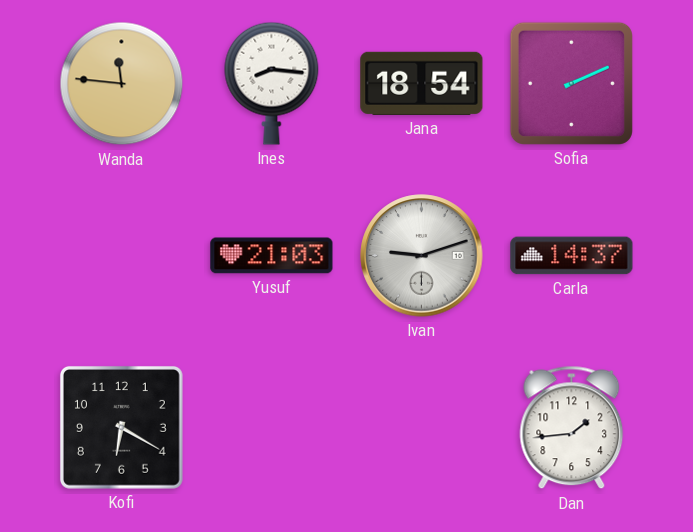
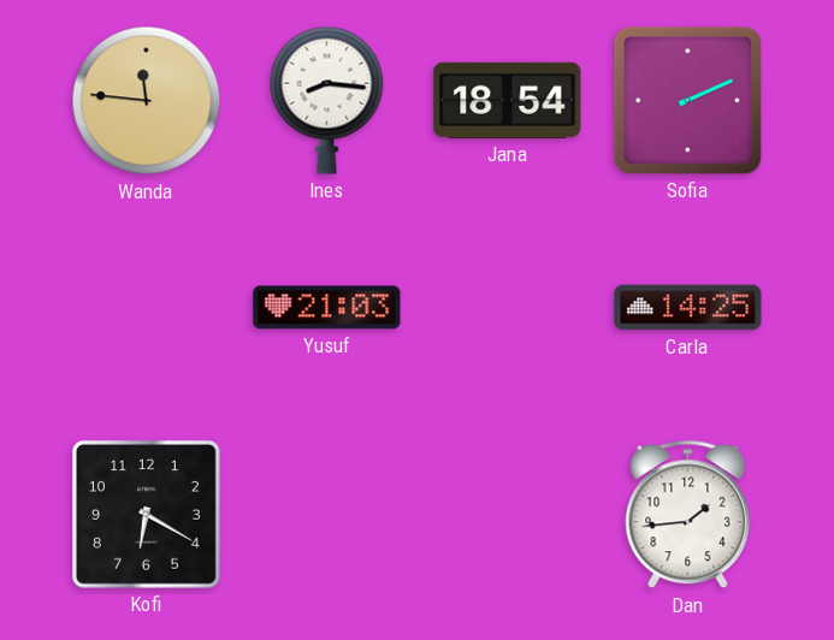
Ivan: 9:12 -> none
Carla: 14:37 -> 14:25
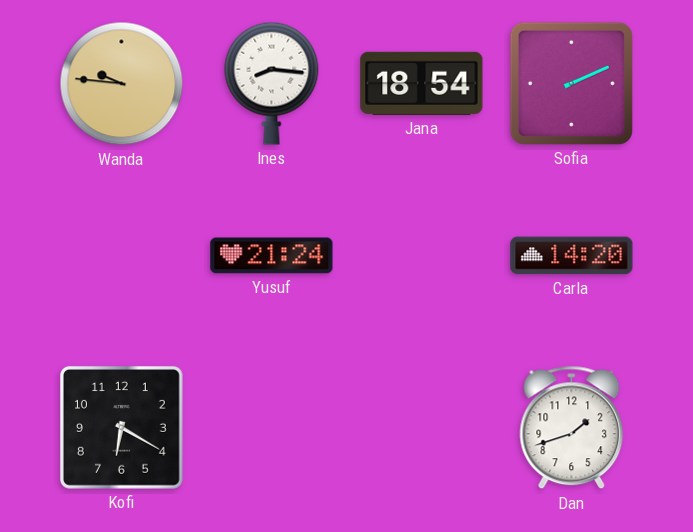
Wanda: 11:46 -> 9:46
Yusuf: 21:03 -> 21:24
Carla: 14:25 -> 14:20
Dan: 1:44 -> 1:42
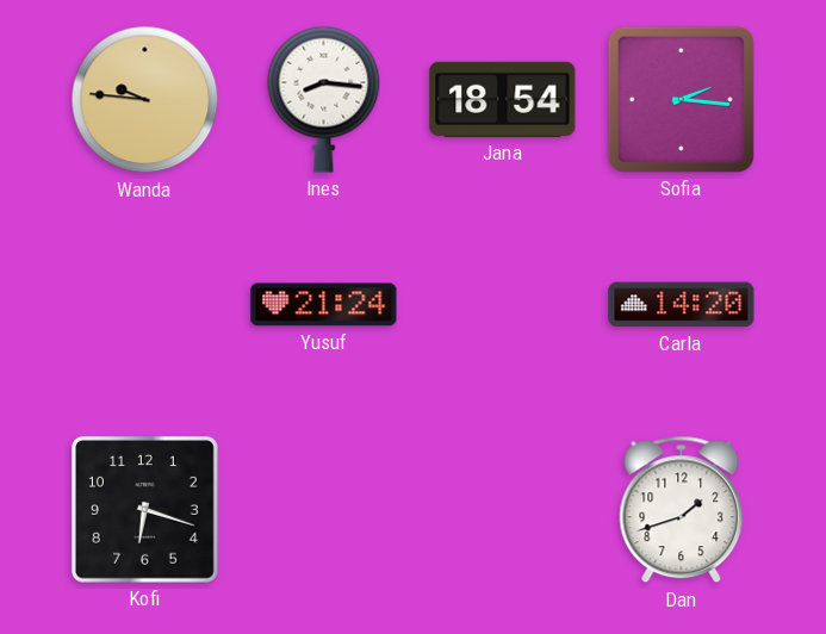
Sofia: 2:11 -> 2:16
Kofi: 6:20 -> 6:18
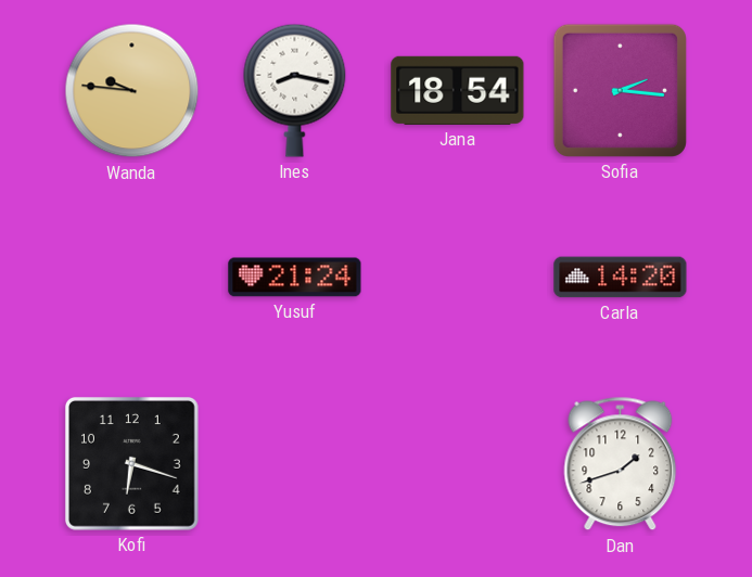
Ines: 8:16 -> 8:17
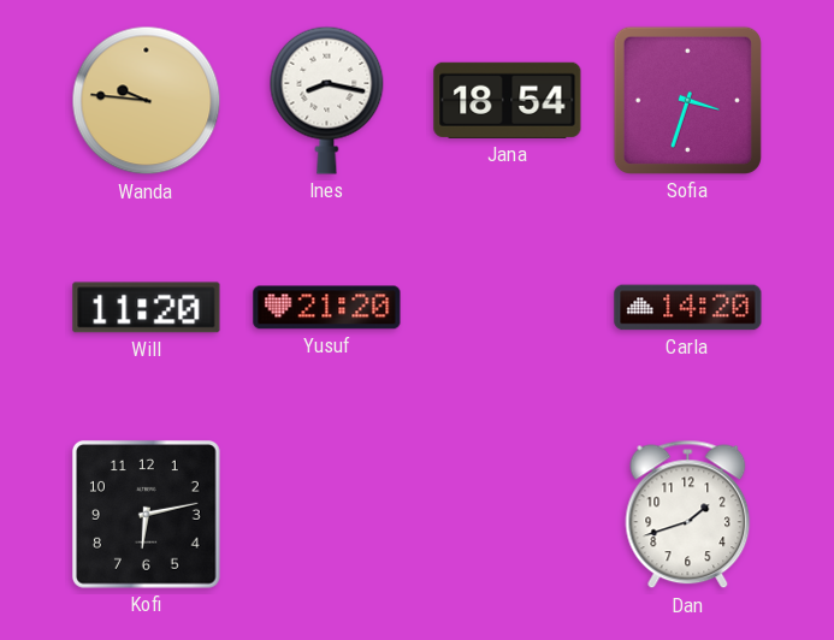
Sofia: 2:16 -> 3:33
Will: none -> 11:20
Yusuf: 21:24 -> 21:20
Kofi: 6:18 -> 6:13
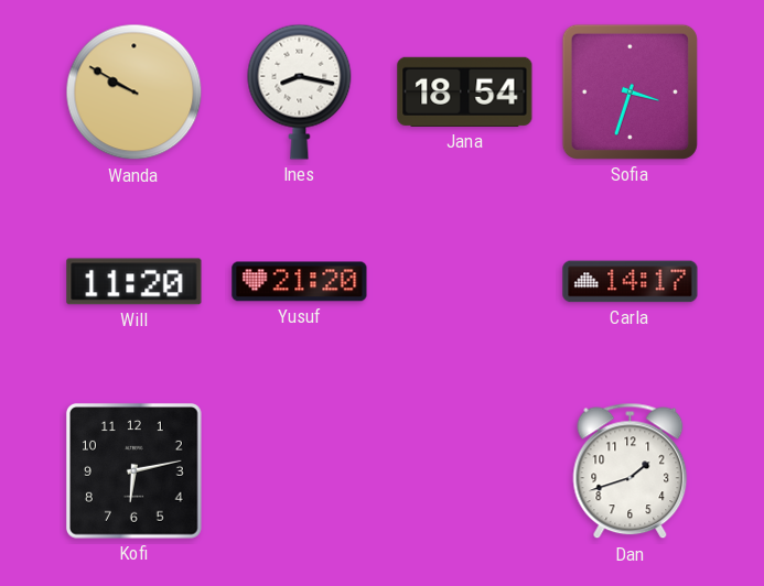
Wanda: 9:46 -> 9:50
Carla: 14:20 -> 14:17
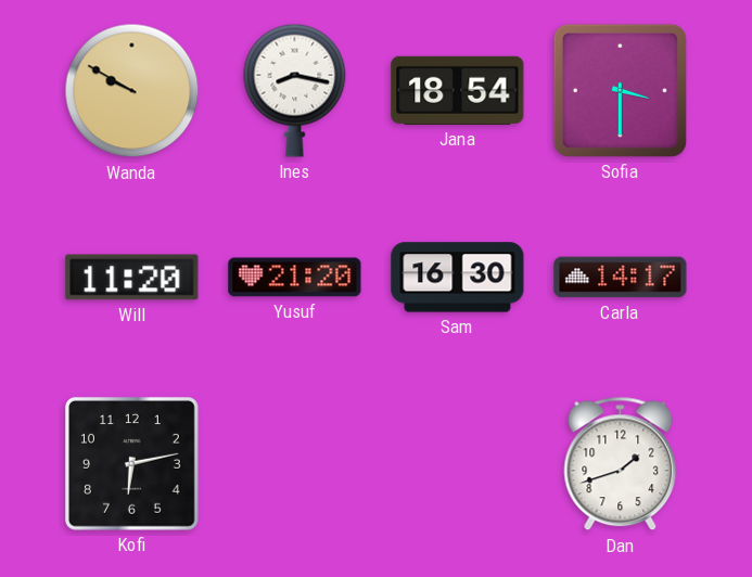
Sofia: 3:33 -> 3:30
Sam: none -> 16:30
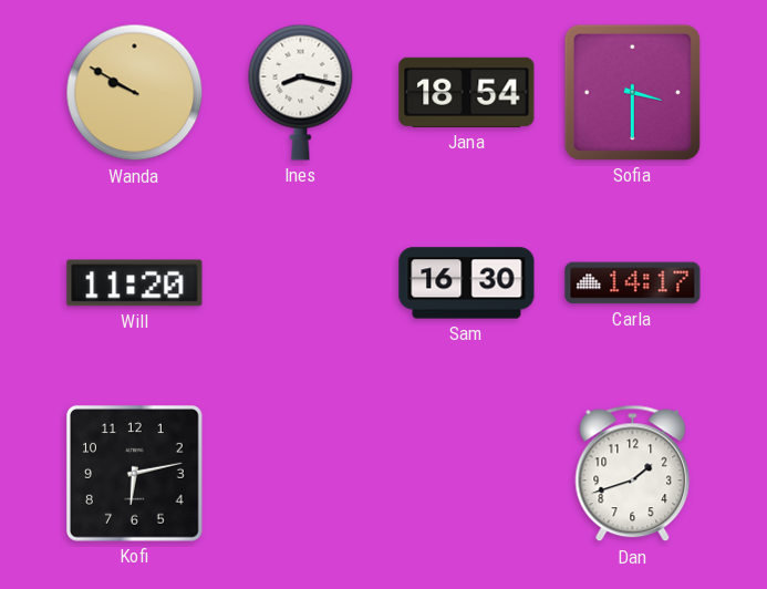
Yusuf: 21:20 -> none
